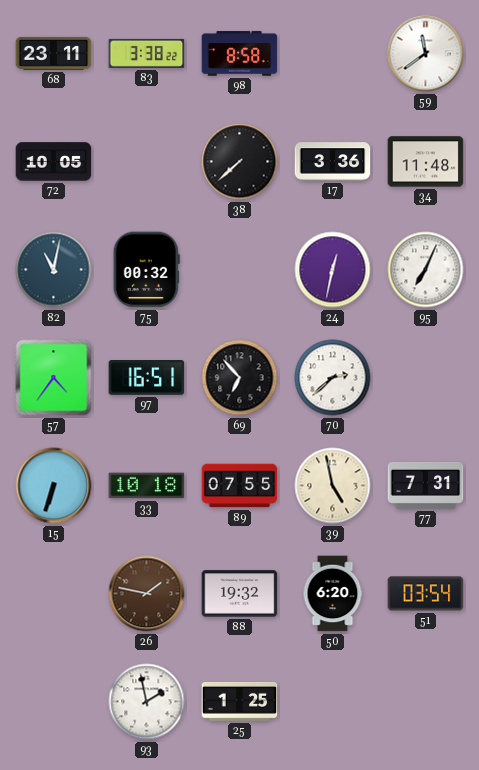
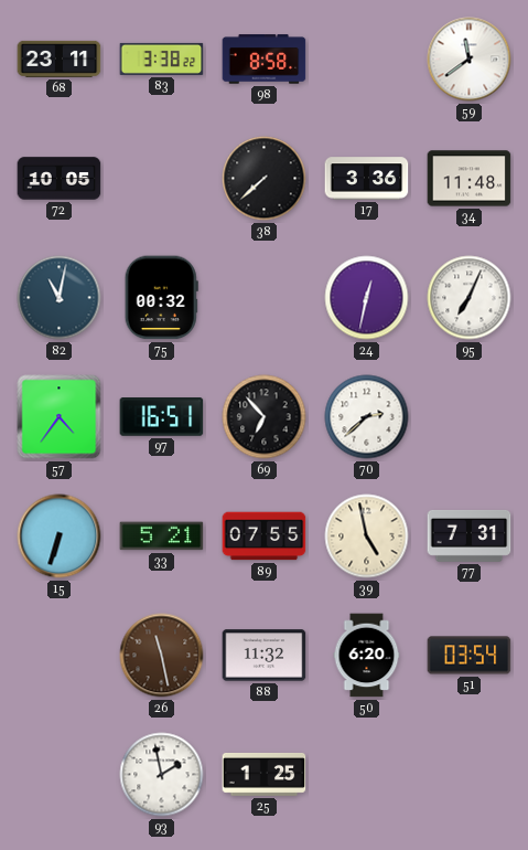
33: 10:18 -> 5:21
26: 1:47 -> 11:28
88: 19:32 -> 11:32
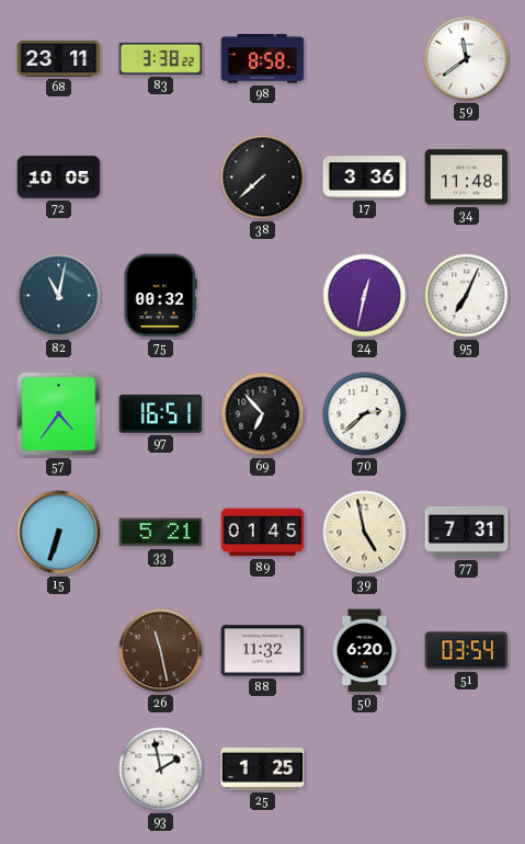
89: 07:55 -> 01:45
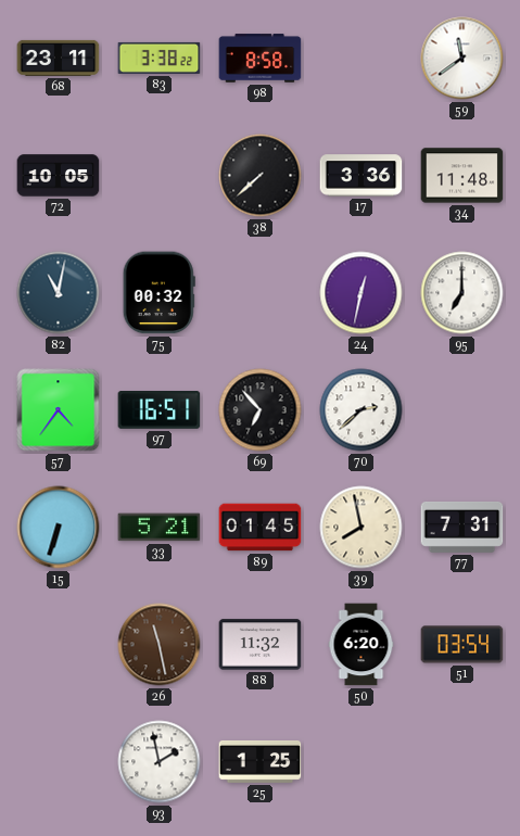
95: 7:04 -> 7:00
39: 4:58 -> 7:58
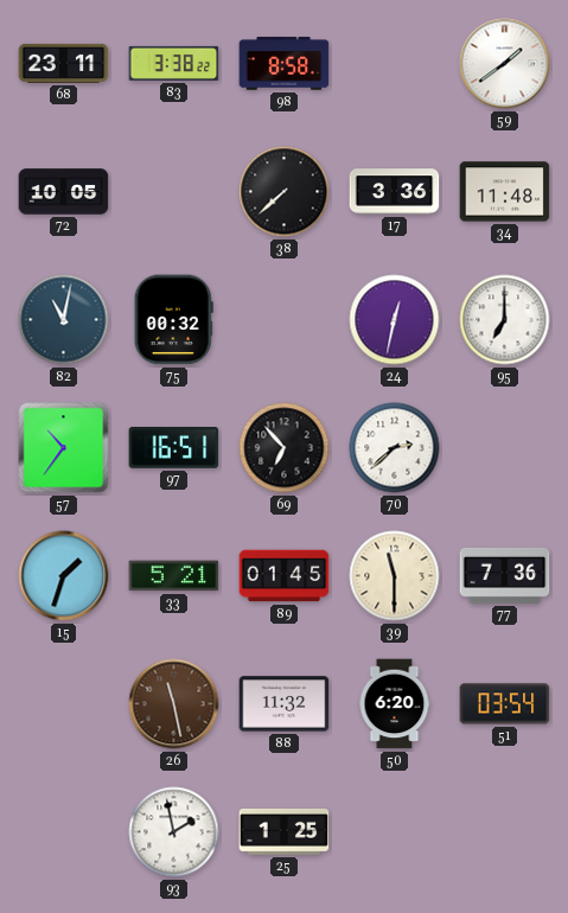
59: 11:39 -> 1:39
57: 4:36 -> 10:36
15: 6:33 -> 1:33
39: 7:58 -> 11:30
77: 7:31 -> 7:36
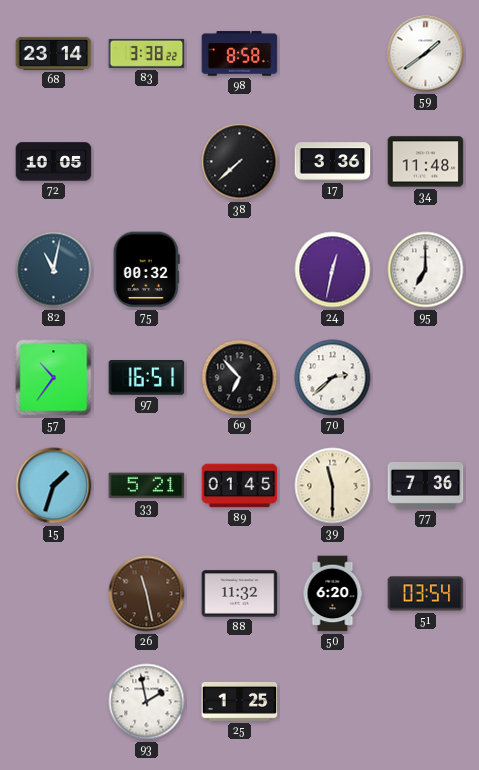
68: 23:11 -> 23:14
